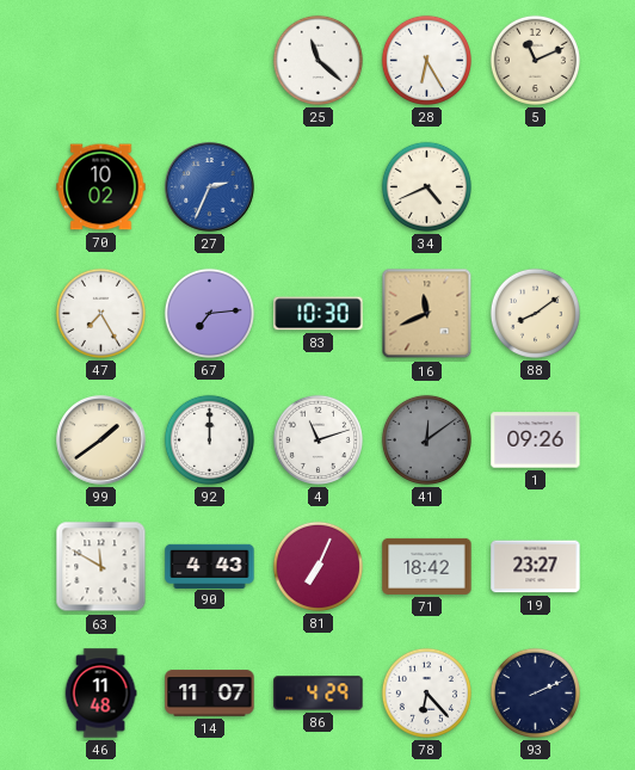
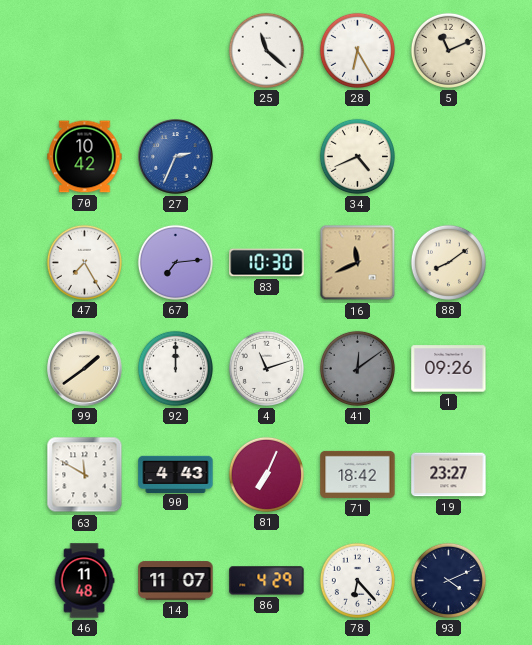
70: 10:02 -> 10:42
93: 2:11 -> 4:11
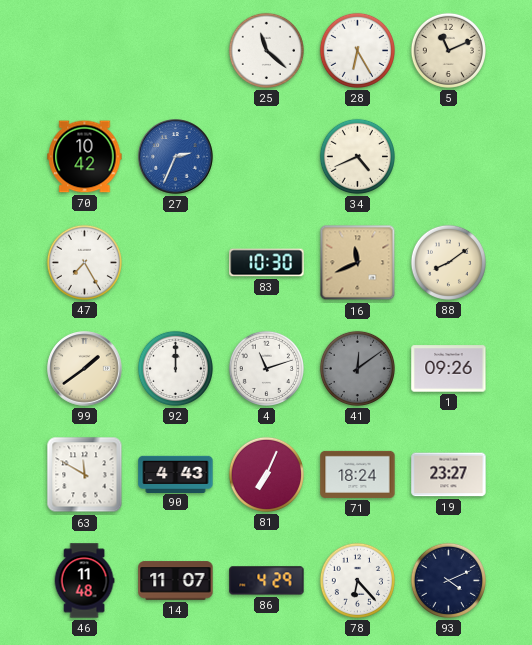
67: 7:14 -> none
71: 18:42 -> 18:24
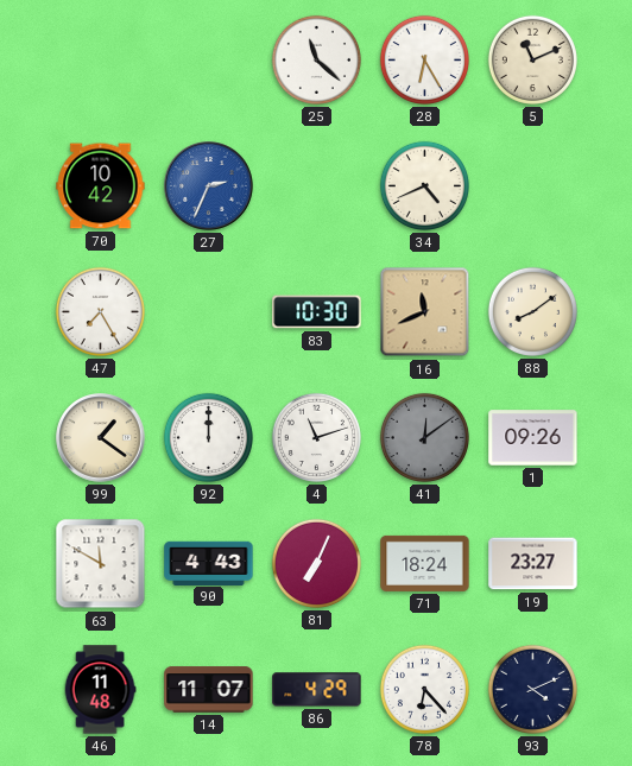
99: 1:39 -> 1:21
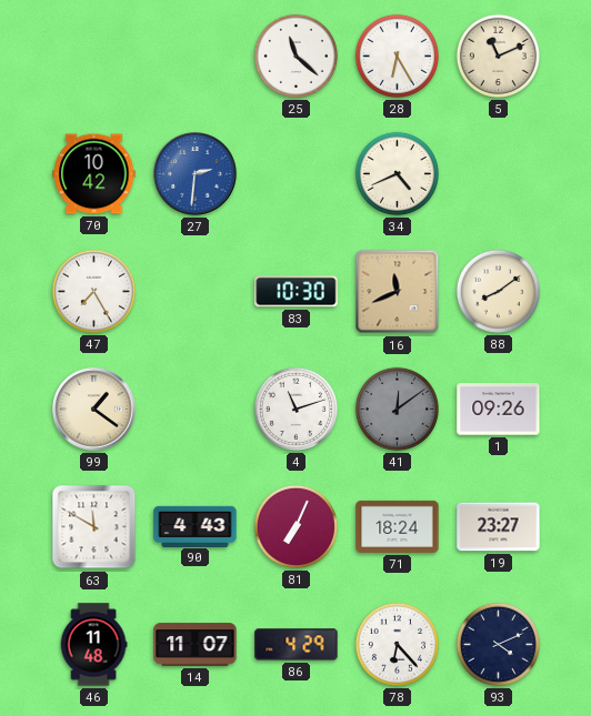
27: 2:34 -> 2:31
92: 12:00 -> none
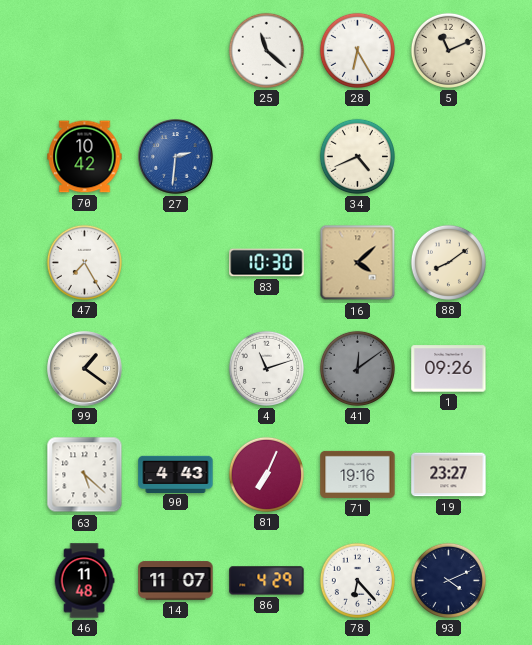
16: 11:41 -> 4:08
63: 11:50 -> 5:22
71: 18:24 -> 19:16
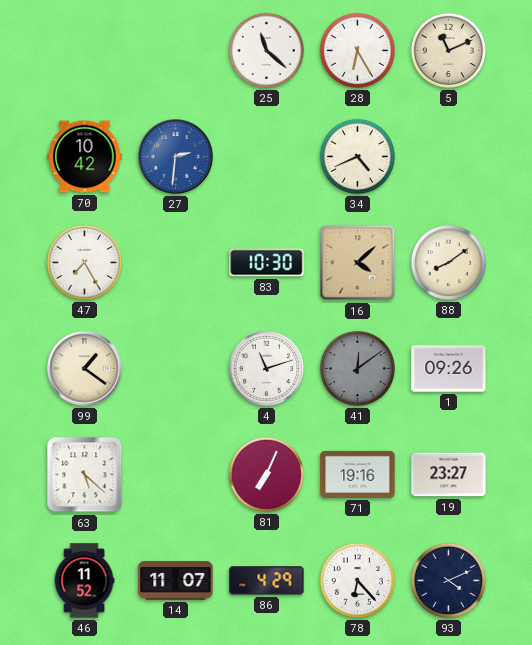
90: 4:43 -> none
46: 11:48 -> 11:52
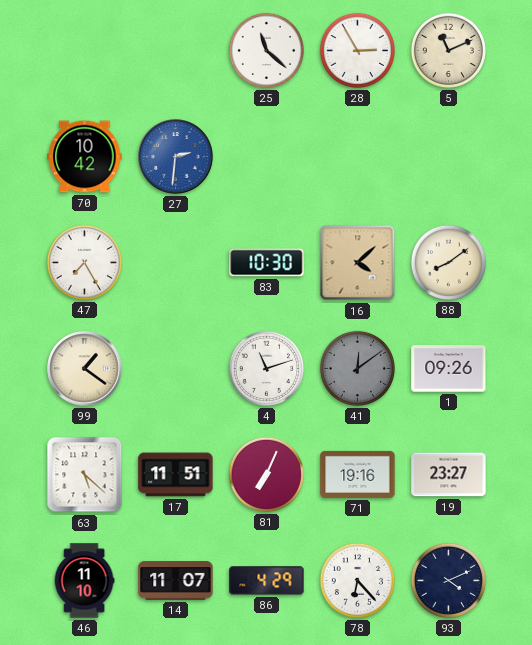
28: 6:25 -> 2:55
34: 4:41 -> none
17: none -> 11:51
46: 11:52 -> 11:10
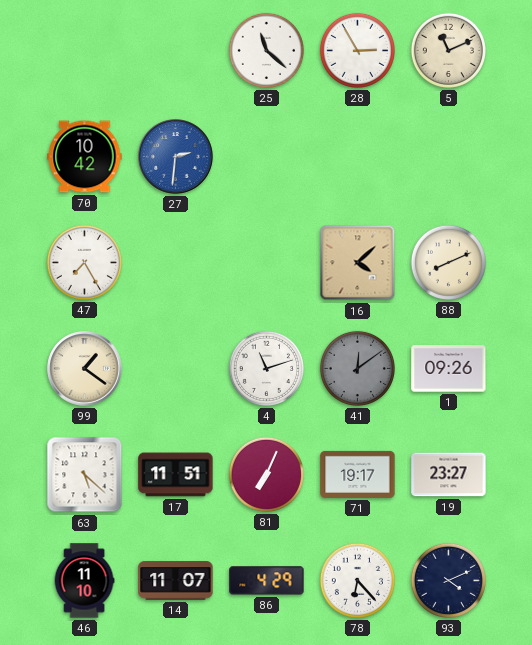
83: 10:30 -> none
88: 8:09 -> 8:11
71: 19:16 -> 19:17
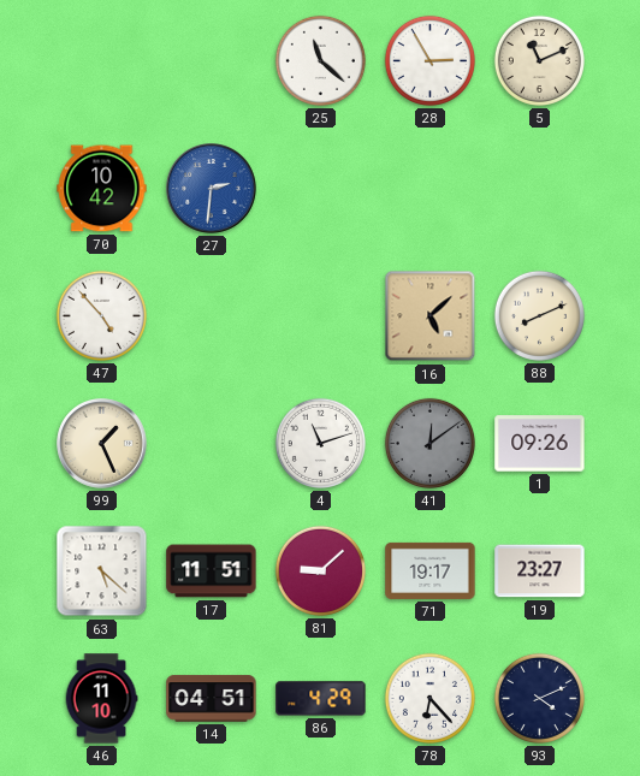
47: 7:25 -> 4:53
16: 4:08 -> 5:08
99: 1:21 -> 1:26
81: 7:04 -> 9:08
14: 11:07 -> 04:51
